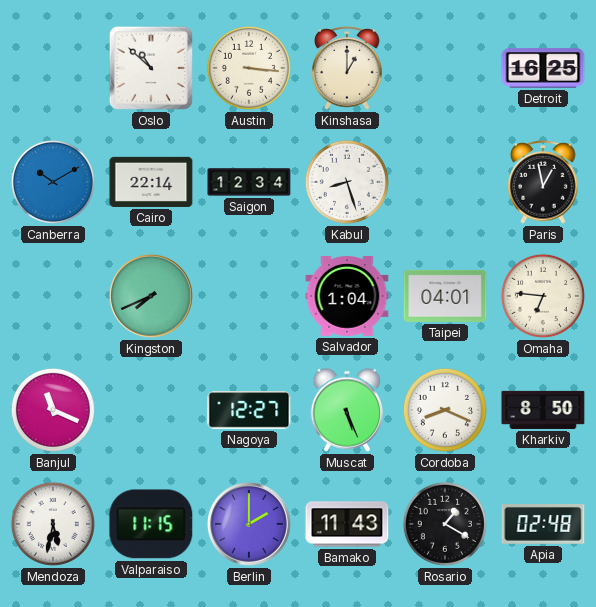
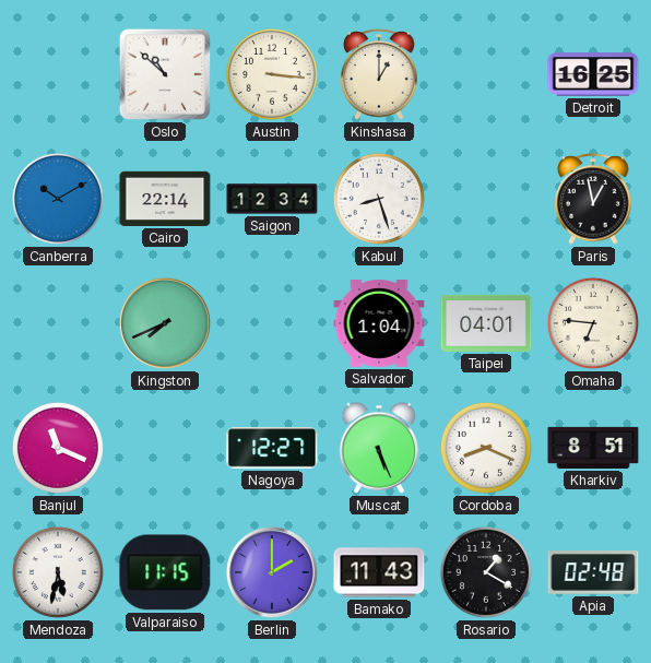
Kharkiv: 8:50 -> 8:51
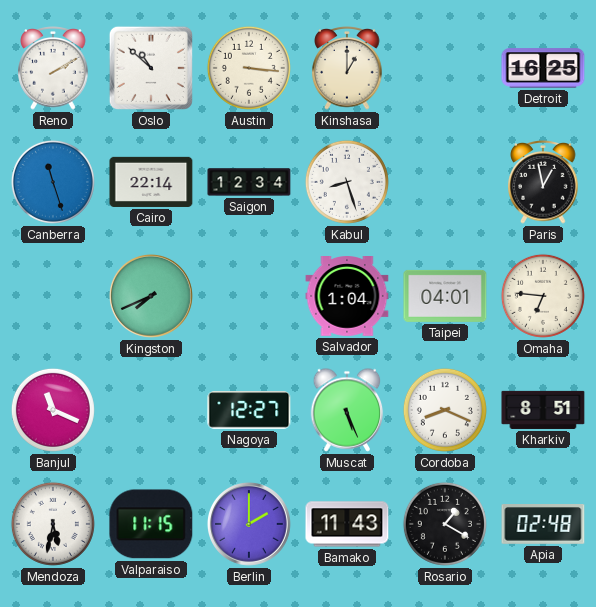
Reno: none -> 2:10
Canberra: 10:10 -> 11:27
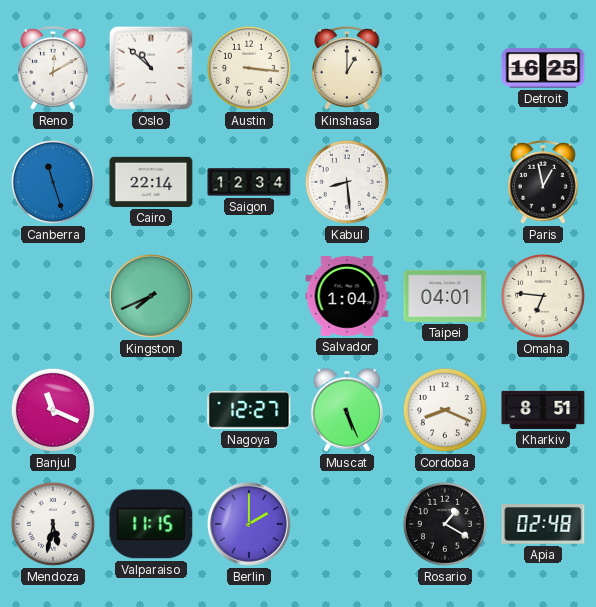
Reno: 2:10 -> 12:10
Kabul: 8:27 -> 8:29
Bamako: 11:43 -> none
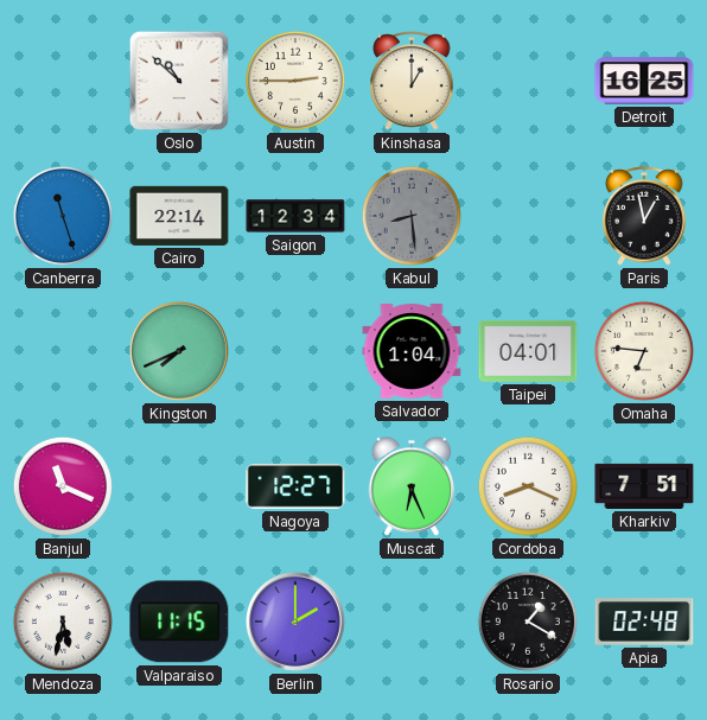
Reno: 12:10 -> none
Austin: 3:16 -> 2:45
Kabul dial: white -> grey
Muscat: 5:26 -> 6:26
Kharkiv: 8:51 -> 7:51
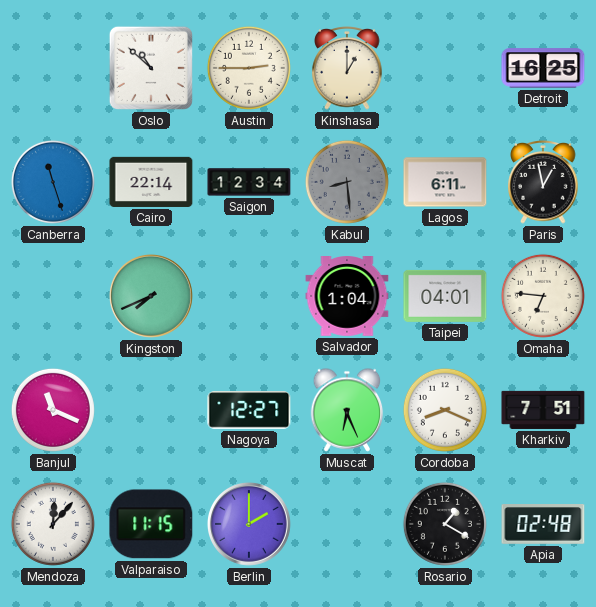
Lagos: none -> 6:11
Mendoza: 5:32 -> 12:07
